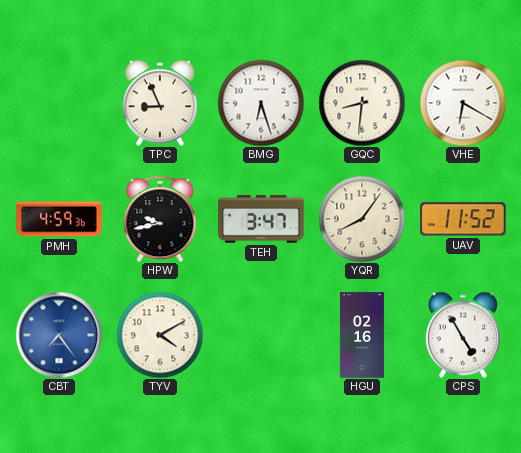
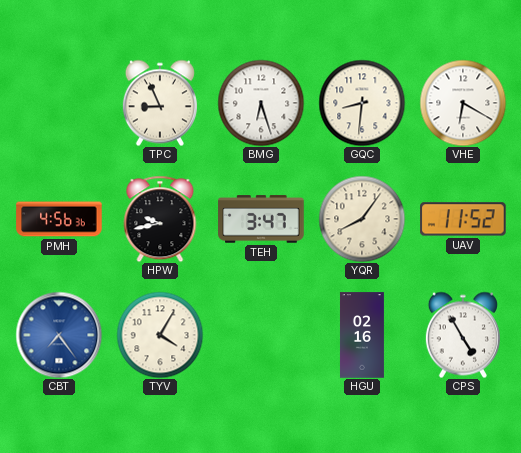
PMH: 4:59 -> 4:56
TYV: 4:10 -> 4:05
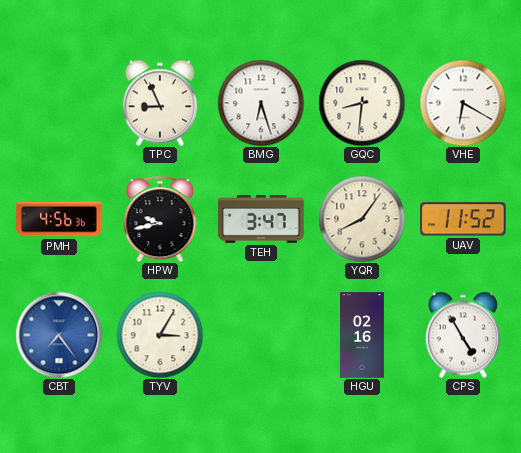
TYV: 4:05 -> 3:05
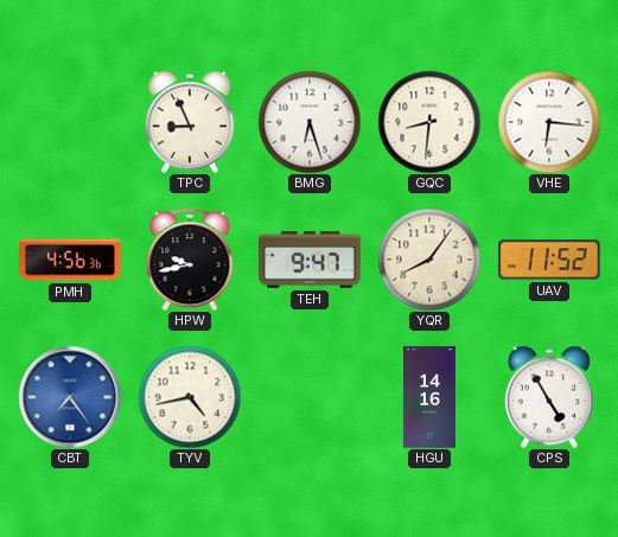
VHE: 6:20 -> 6:16
TEH: 3:47 -> 9:47
TYV: 3:05 -> 4:43
HGU: 02:16 -> 14:16
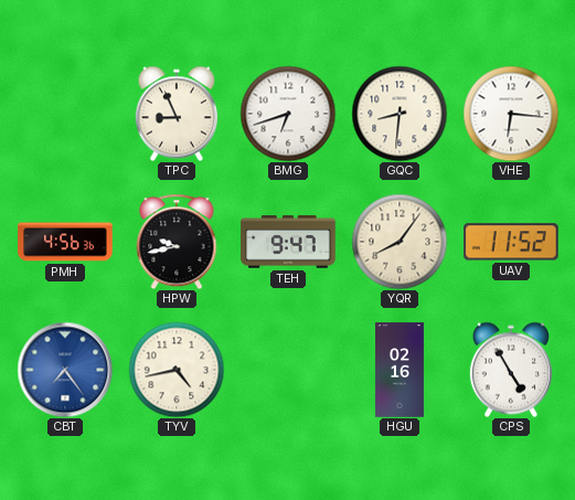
BMG: 6:27 -> 6:42
HGU: 14:16 -> 02:16
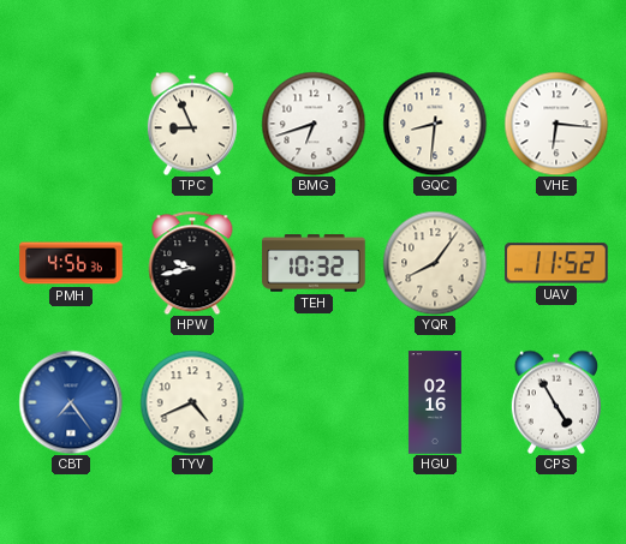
TEH: 9:47 -> 10:32
TYV: 4:43 -> 4:41
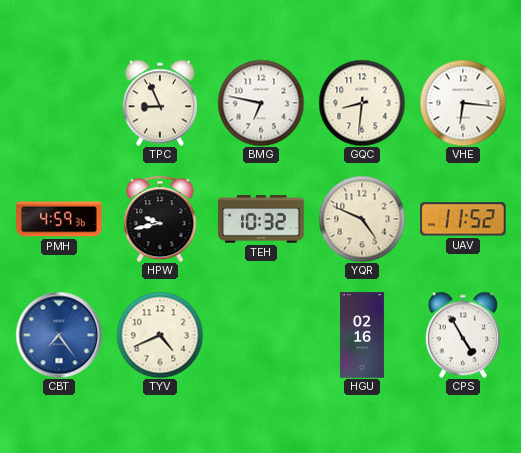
BMG: 6:42 -> 6:47
PMH: 4:56 -> 4:59
YQR: 8:06 -> 4:49
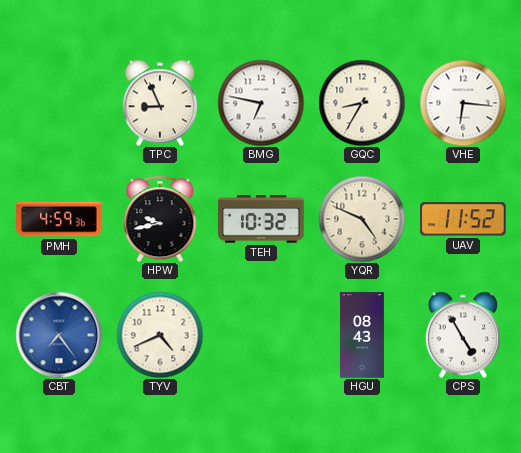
GQC: 8:31 -> 8:35
HGU: 02:16 -> 08:43
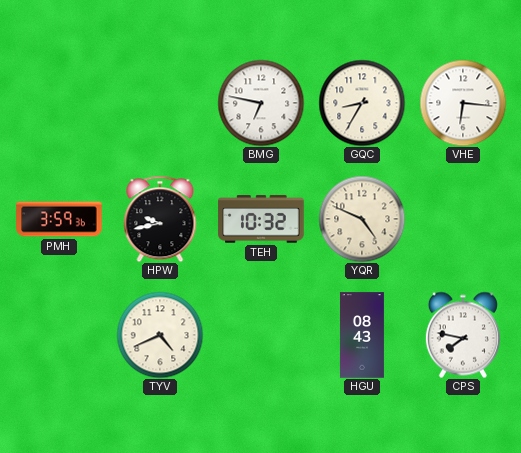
TPC: 8:56 -> none
PMH: 4:59 -> 3:59
UAV: 11:52 -> none
CBT: 7:24 -> none
CPS: 4:55 -> 7:47
